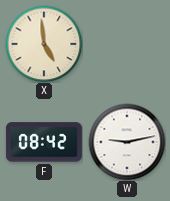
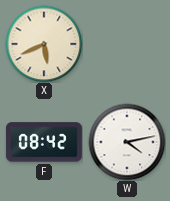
X: 4:59 -> 5:41
W: 9:13 -> 4:13
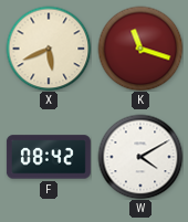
K: none -> 11:18
W: 4:13 -> 4:10
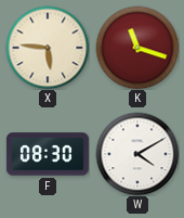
X: 5:41 -> 5:46
F: 08:42 -> 08:30
